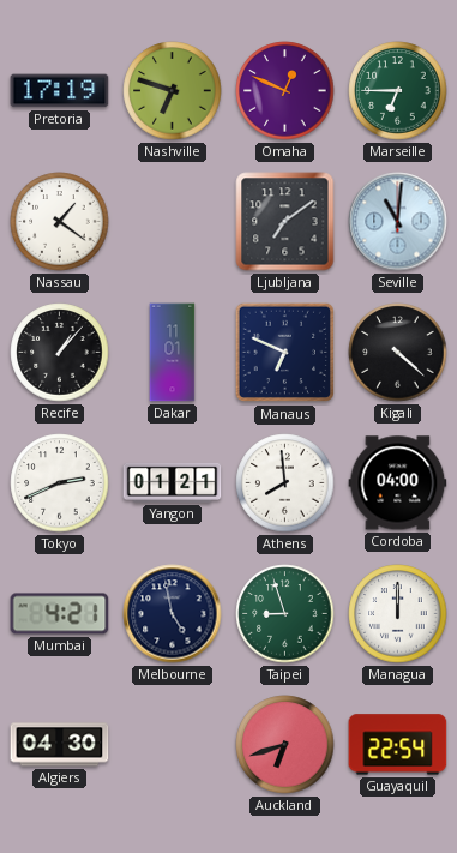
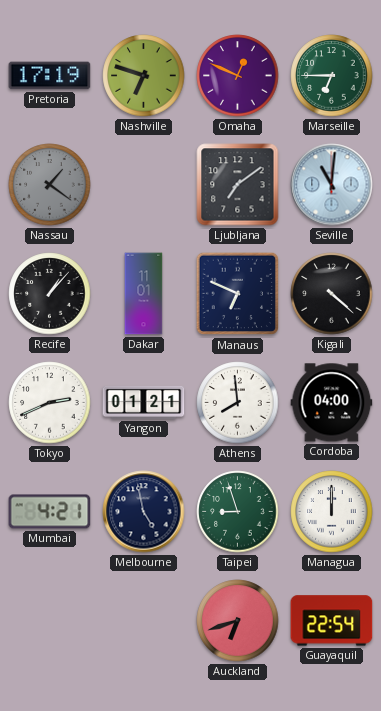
Nassau dial: white -> grey
Algiers: 04:30 -> none
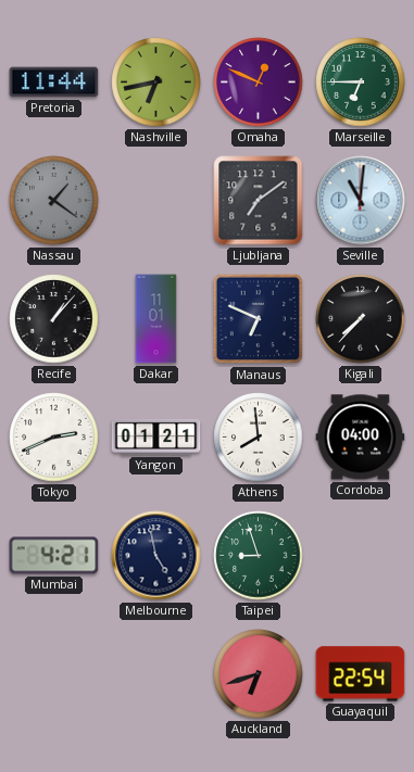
Pretoria: 17:19 -> 11:44
Nashville: 6:48 -> 6:43
Kigali: 4:22 -> 7:37
Managua: 12:00 -> none
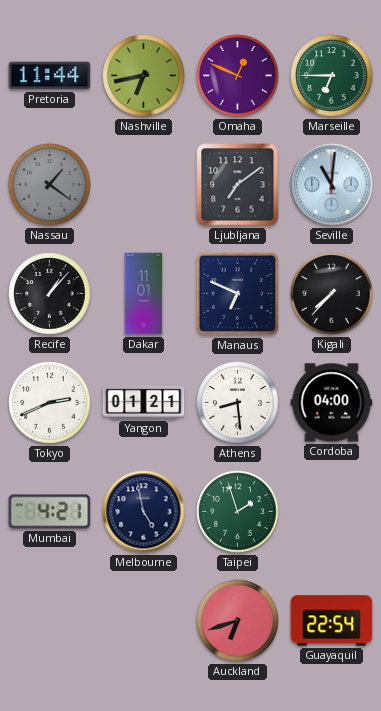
Athens: 7:59 -> 8:29
Taipei: 8:57 -> 1:57
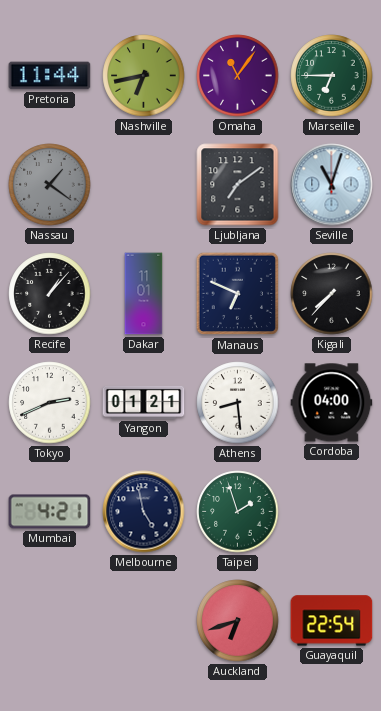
Omaha: 12:49 -> 11:06
Seville: 11:01 -> 11:03
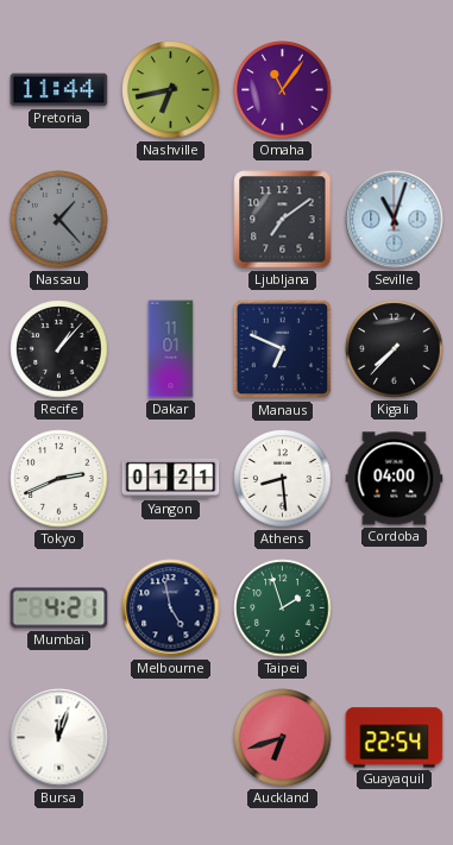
Marseille: 6:45 -> none
Nassau: 1:21 -> 1:23
Bursa: none -> 12:03
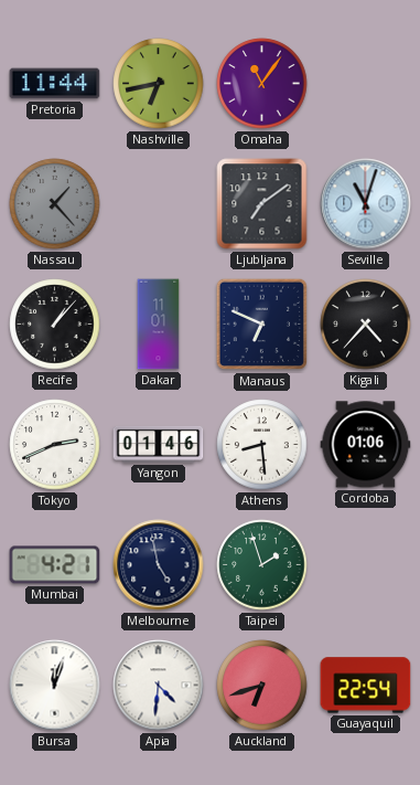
Kigali: 7:37 -> 4:37
Yangon: 01:21 -> 01:46
Cordoba: 04:00 -> 01:06
Apia: none -> 4:31
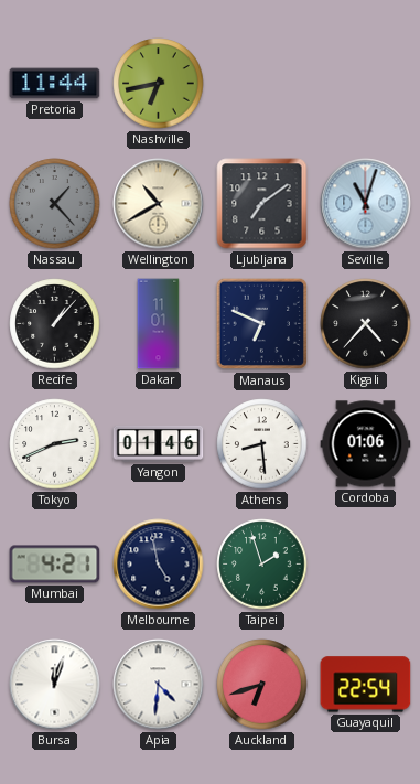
Omaha: 11:06 -> none
Wellington: none -> 10:40
